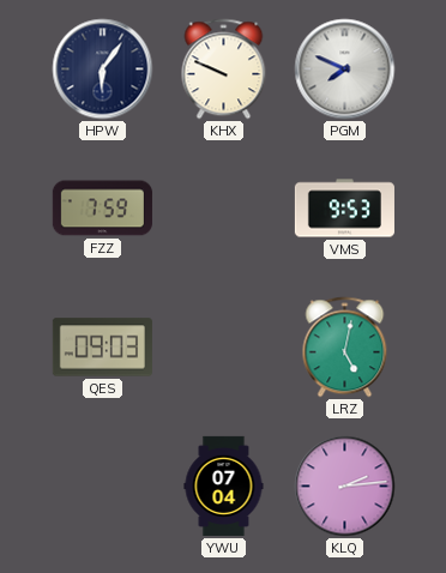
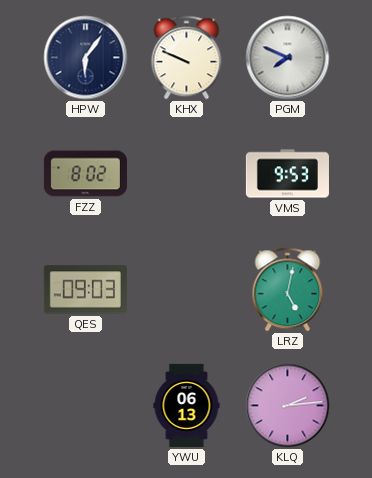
FZZ: 7:59 -> 8:02
YWU: 07:04 -> 06:13
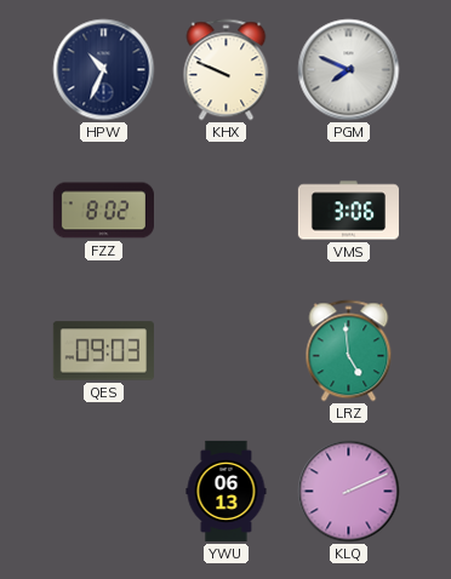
HPW: 6:06 -> 10:34
VMS: 9:53 -> 3:06
LRZ: 5:02 -> 4:59
KLQ: 2:14 -> 2:11
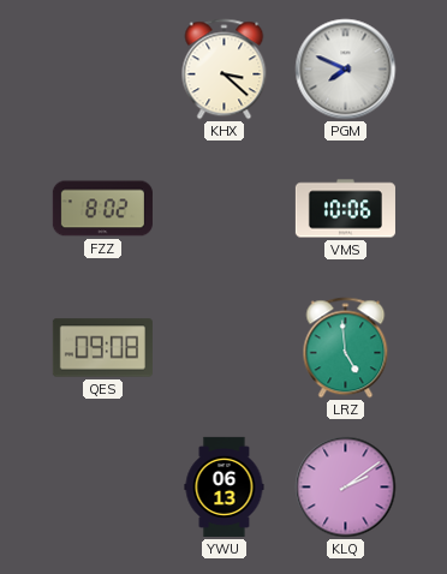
HPW: 10:34 -> none
KHX: 9:49 -> 3:22
VMS: 3:06 -> 10:06
QES: 09:03 -> 09:08
KLQ: 2:11 -> 2:09
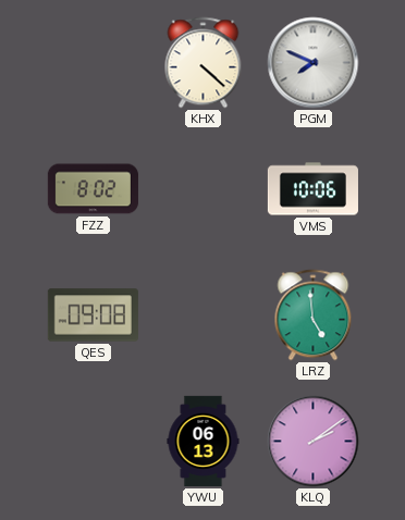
KHX: 3:22 -> 4:22
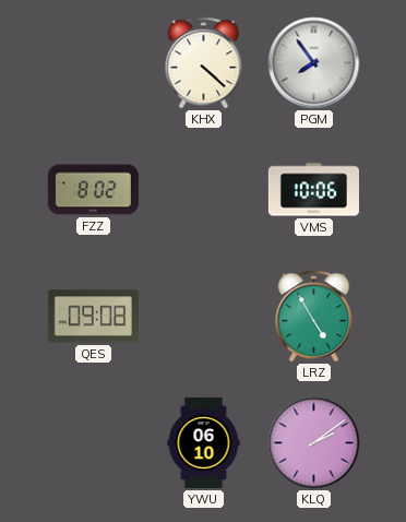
PGM: 7:49 -> 7:54
LRZ: 4:59 -> 4:55
YWU: 06:13 -> 06:10
